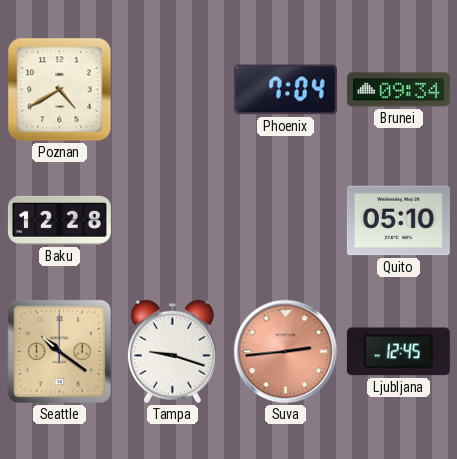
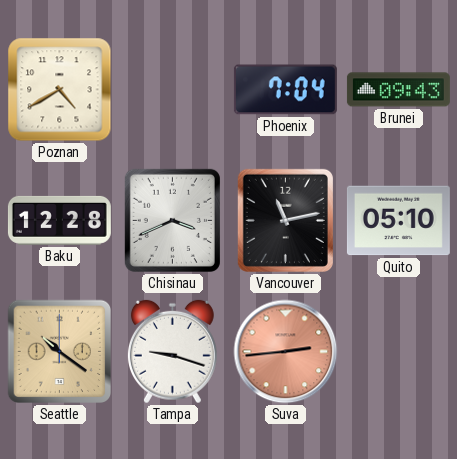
Brunei: 09:34 -> 09:43
Chisinau: none -> 3:41
Vancouver: none -> 11:13
Ljubljana: 12:45 -> none
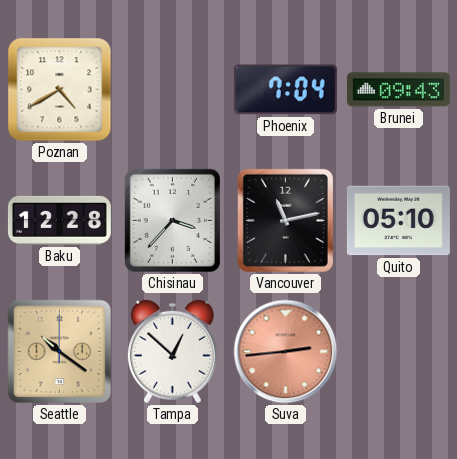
Chisinau: 3:41 -> 3:37
Tampa: 9:18 -> 12:52
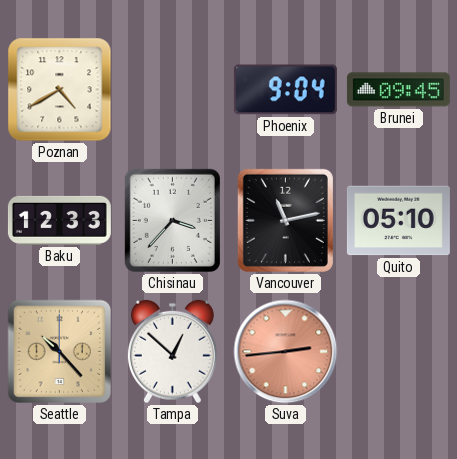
Phoenix: 7:04 -> 9:04
Brunei: 09:43 -> 09:45
Baku: 12:28 -> 12:33
Seattle: 10:21 -> 10:23
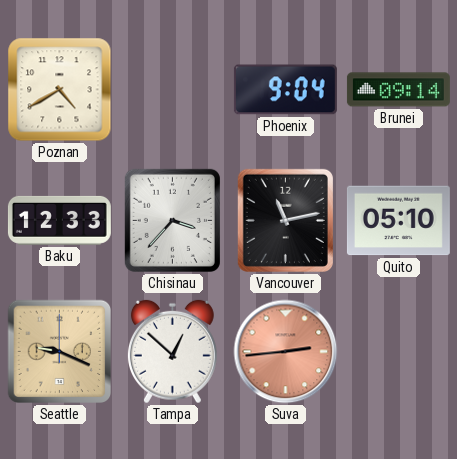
Brunei: 09:45 -> 09:14
Seattle: 10:23 -> 9:19
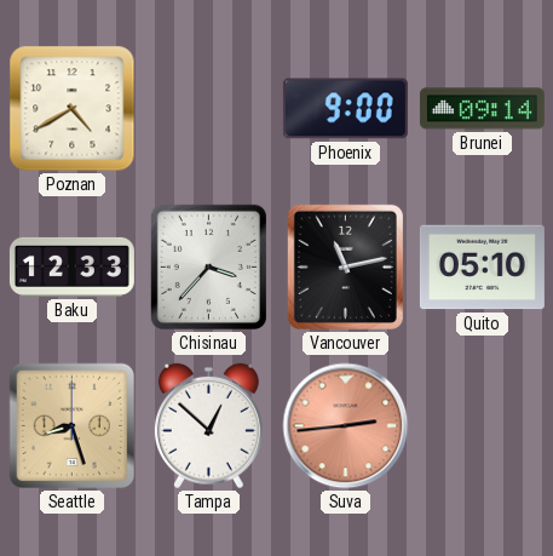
Phoenix: 9:04 -> 9:00
Seattle: 9:19 -> 8:27
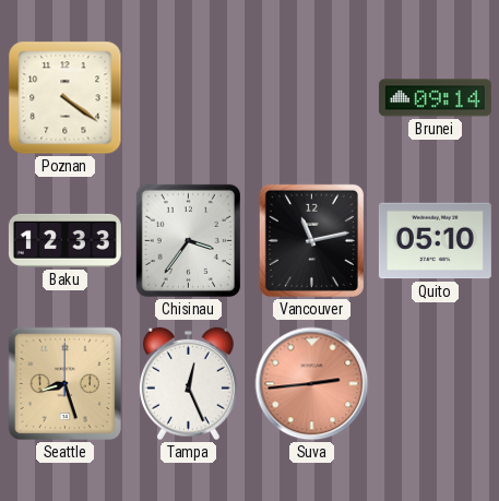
Poznan: 4:40 -> 4:21
Phoenix: 9:00 -> none
Chisinau: 3:37 -> 3:36
Tampa: 12:52 -> 12:26
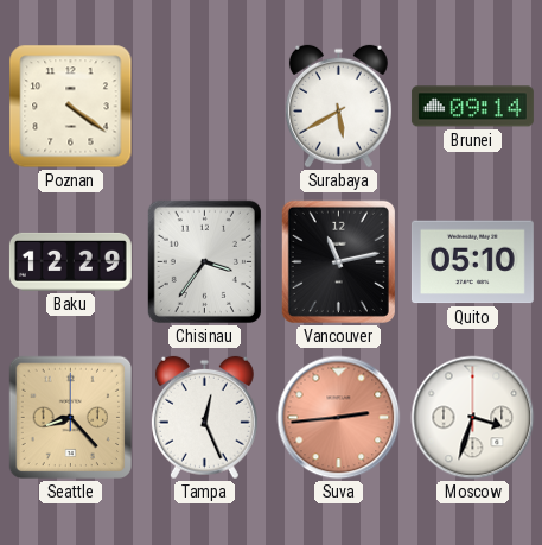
Surabaya: none -> 5:40
Baku: 12:33 -> 12:29
Seattle: 8:27 -> 8:23
Moscow: none -> 3:33
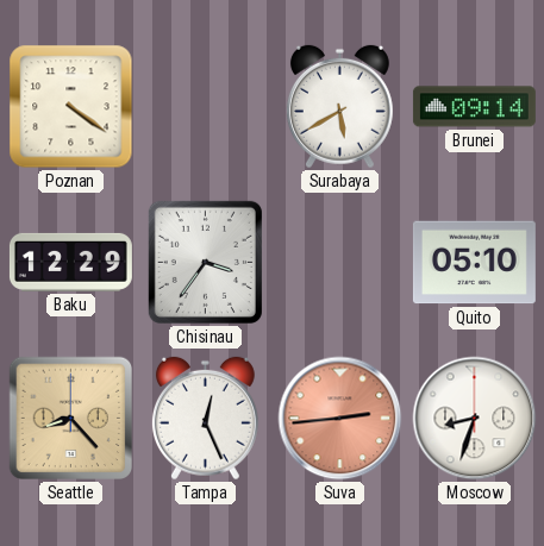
Vancouver: 11:13 -> none
Moscow: 3:33 -> 8:33
